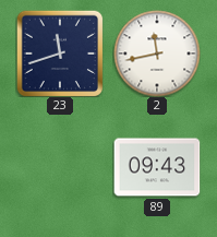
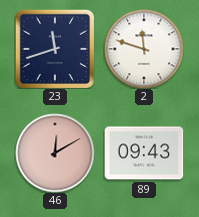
2: 11:43 -> 11:48
46: none -> 12:10
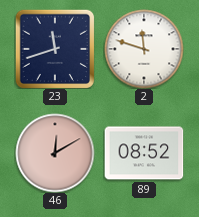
89: 09:43 -> 08:52
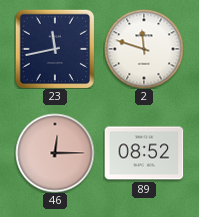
23: 11:42 -> 11:43
46: 12:10 -> 12:15
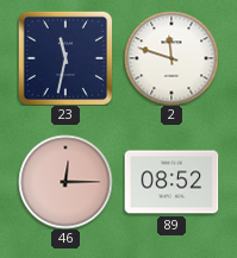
23: 11:43 -> 11:32
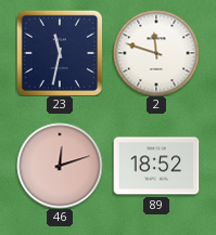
46: 12:15 -> 12:12
89: 08:52 -> 18:52
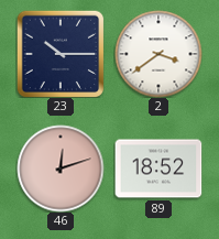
23: 11:32 -> 10:15
2: 11:48 -> 3:39
